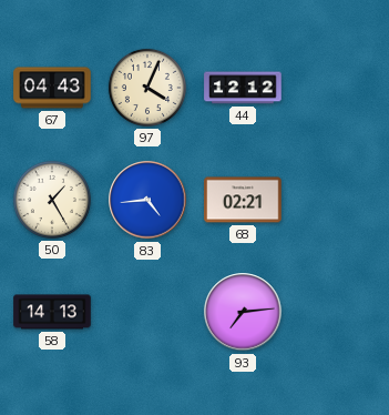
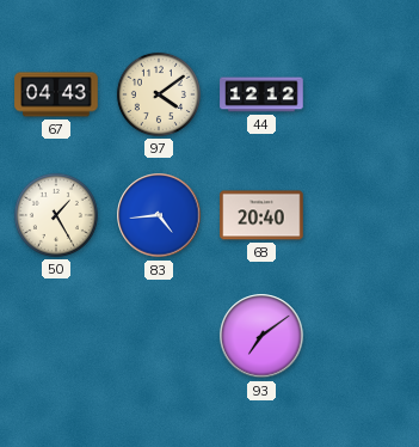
97: 4:04 -> 4:09
68: 02:21 -> 20:40
58: 14:13 -> none
93: 7:14 -> 7:09
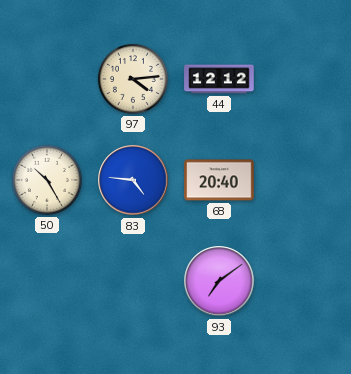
67: 04:43 -> none
97: 4:09 -> 4:14
50: 1:25 -> 10:25
83: 4:44 -> 4:46
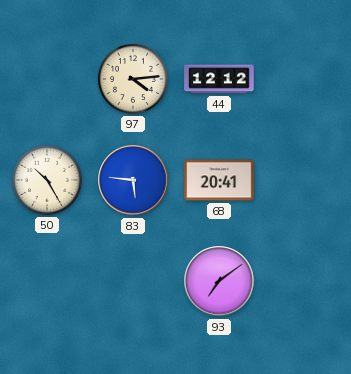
83: 4:46 -> 5:46
68: 20:40 -> 20:41
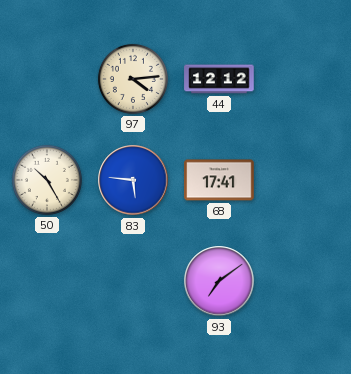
68: 20:41 -> 17:41
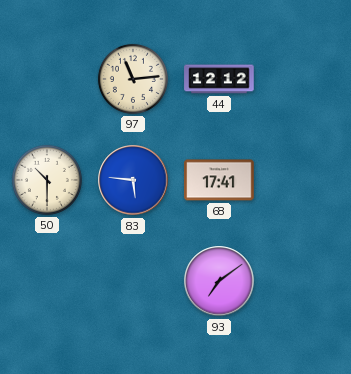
97: 4:14 -> 11:14
50: 10:25 -> 10:30
